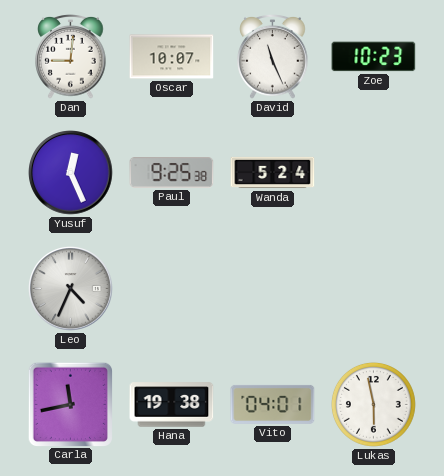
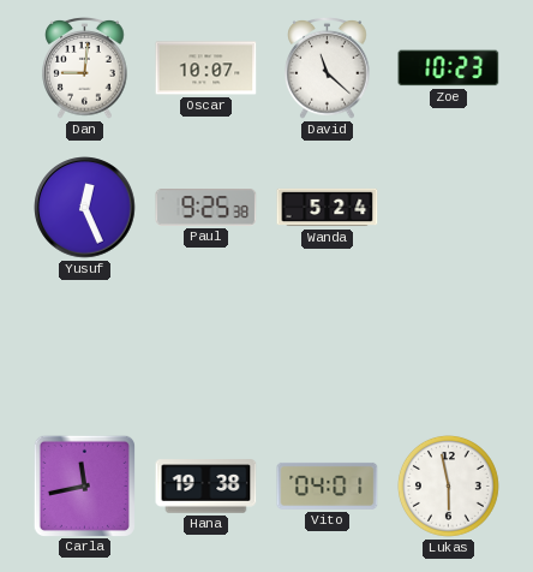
David: 11:26 -> 11:22
Leo: 4:34 -> none
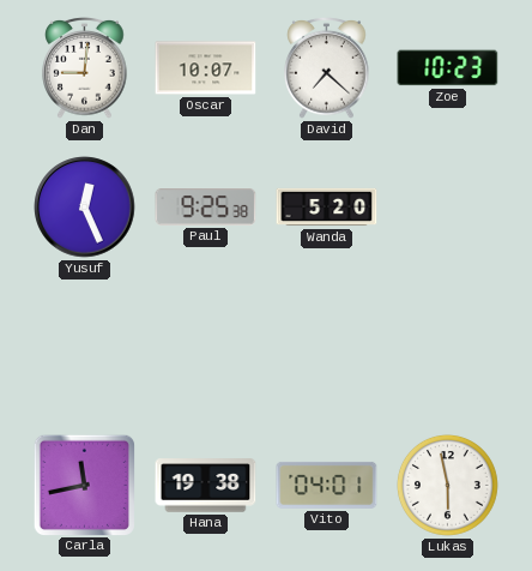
David: 11:22 -> 7:22
Wanda: 5:24 -> 5:20
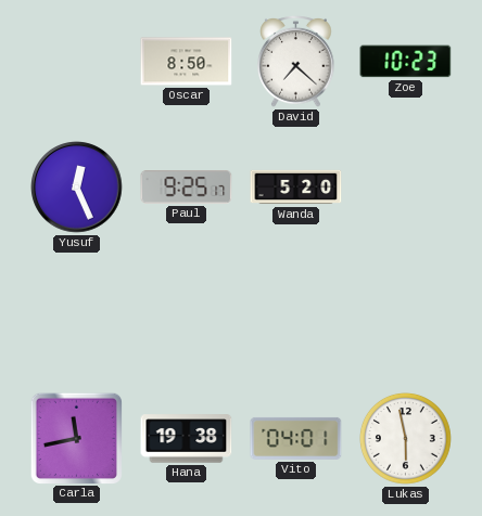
Dan: 9:01 -> none
Oscar: 10:07 -> 8:50
Paul: 9:25:38 -> 9:25:17
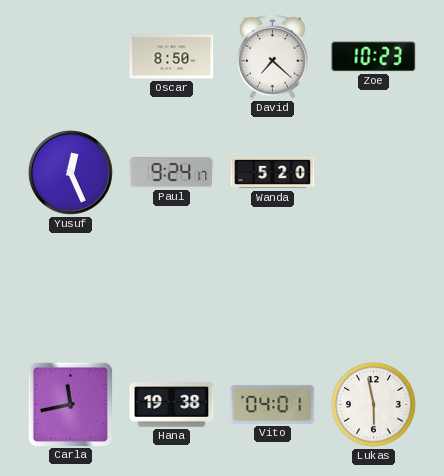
Paul: 9:25 -> 9:24
